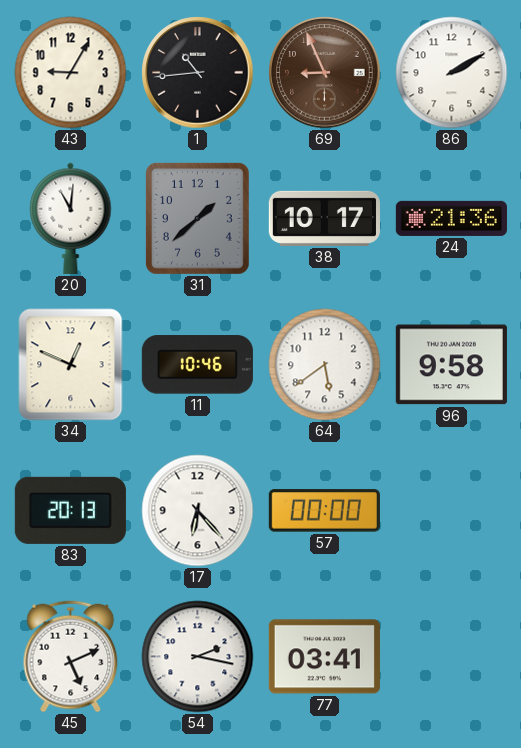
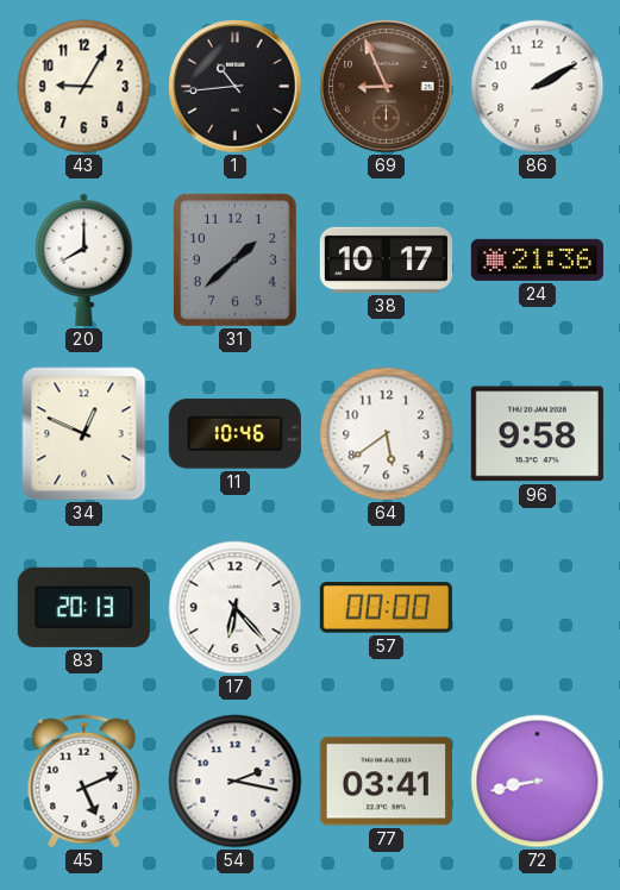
20: 11:01 -> 8:00
72: none -> 8:43
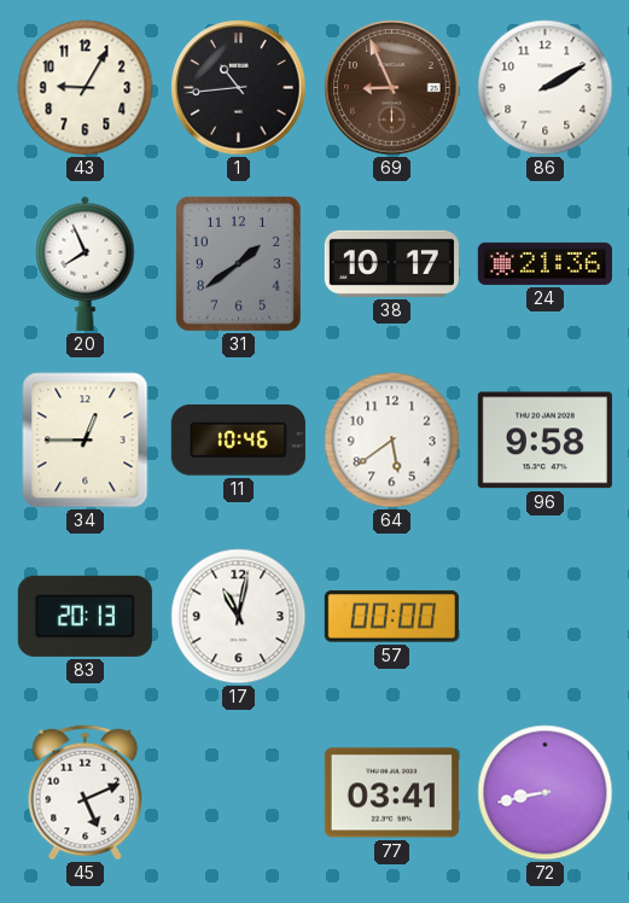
20: 8:00 -> 7:56
31: 1:38 -> 1:39
34: 12:49 -> 12:45
17: 6:23 -> 11:02
54: 2:17 -> none
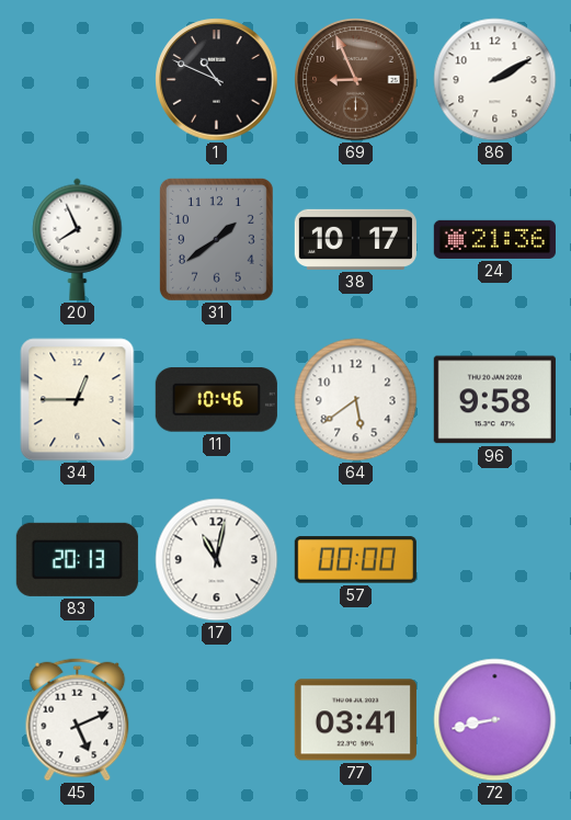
43: 9:05 -> none
1: 10:44 -> 10:49
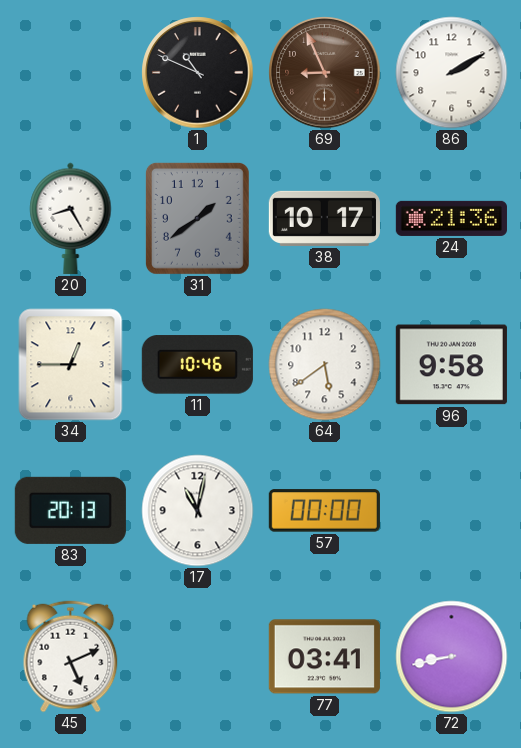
20: 7:56 -> 8:25
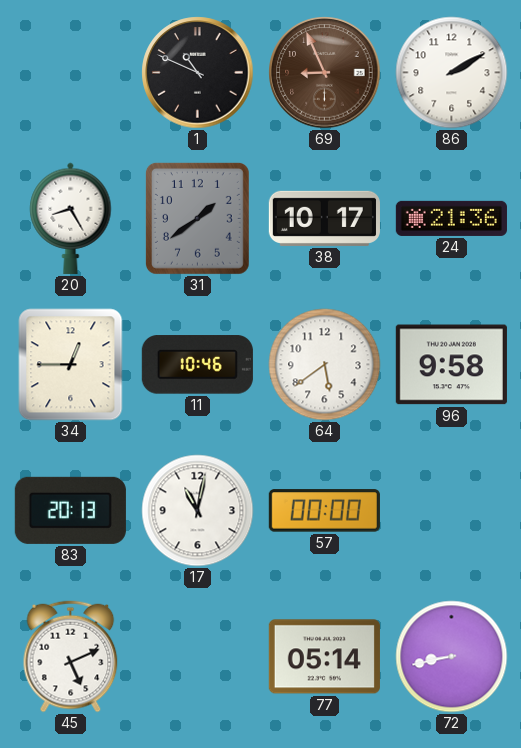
77: 03:41 -> 05:14
